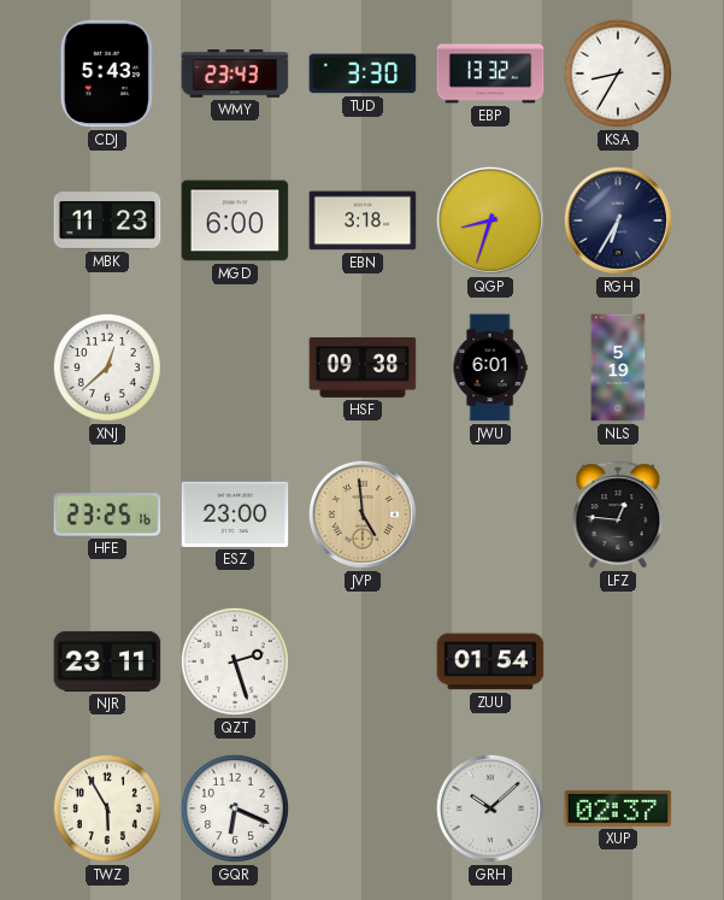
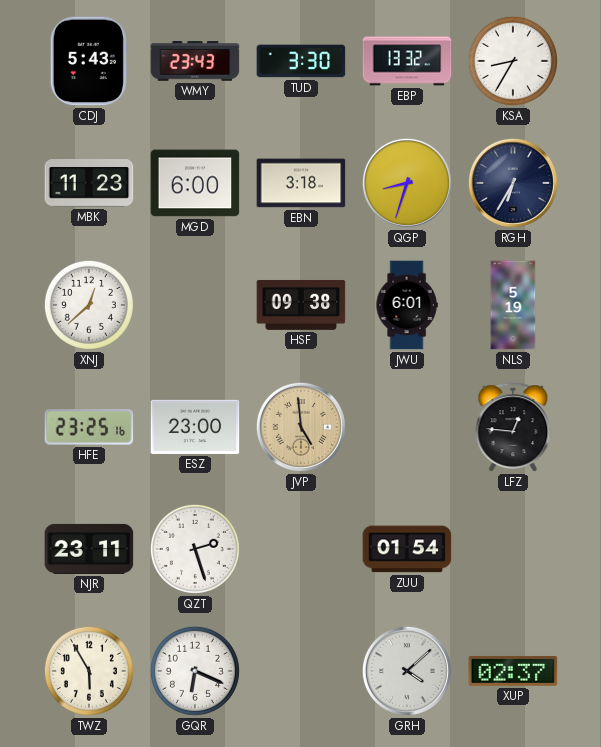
GRH: 10:08 -> 4:08
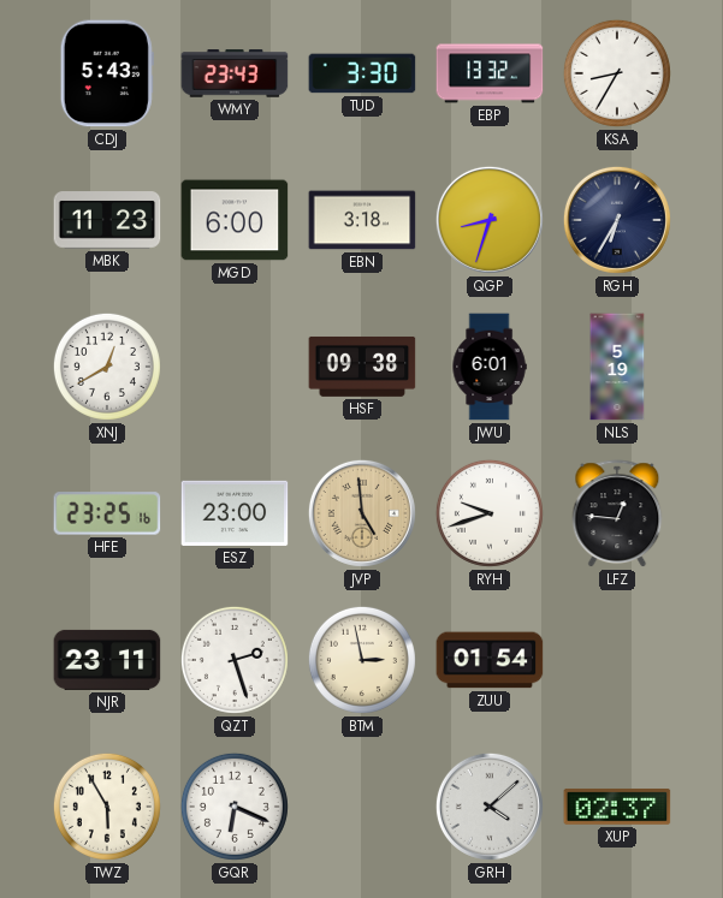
XNJ: 12:38 -> 12:40
RYH: none -> 9:42
BTM: none -> 2:58
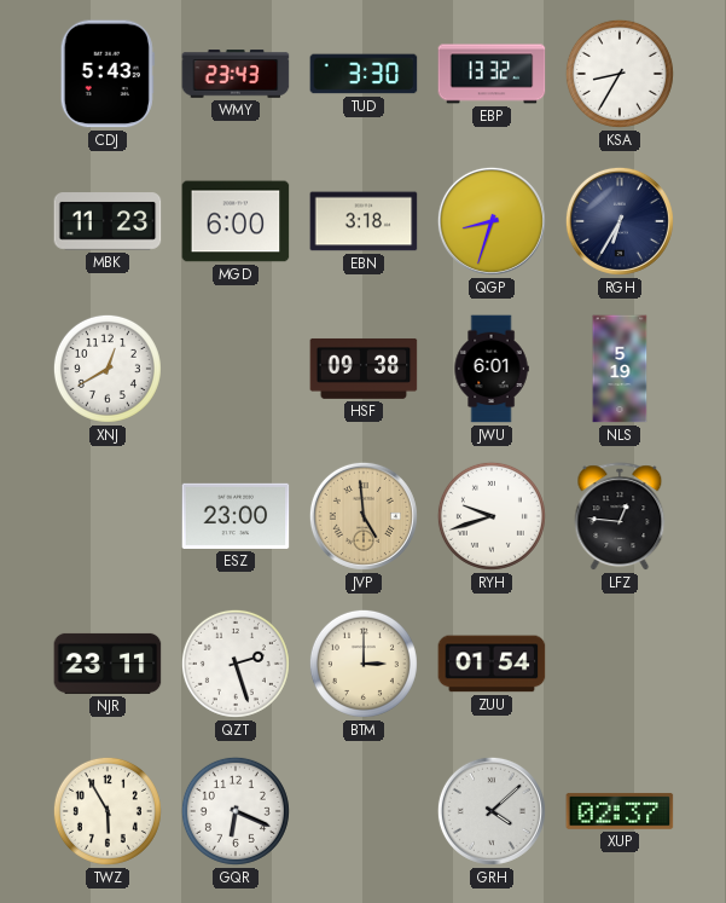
HFE: 23:25 -> none
BTM: 2:58 -> 3:00
